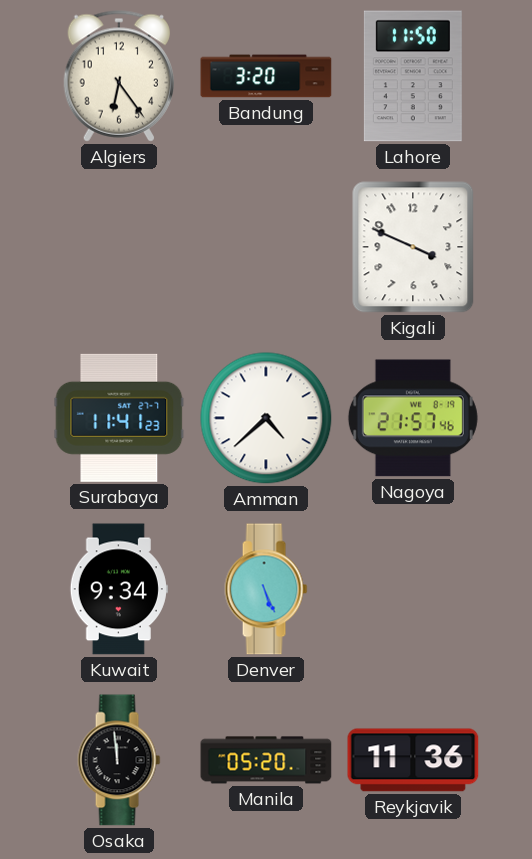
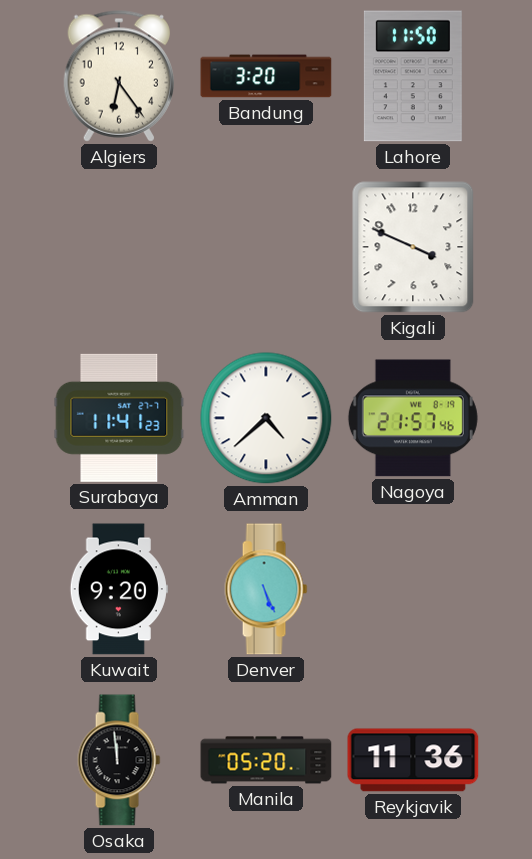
Kuwait: 9:34 -> 9:20
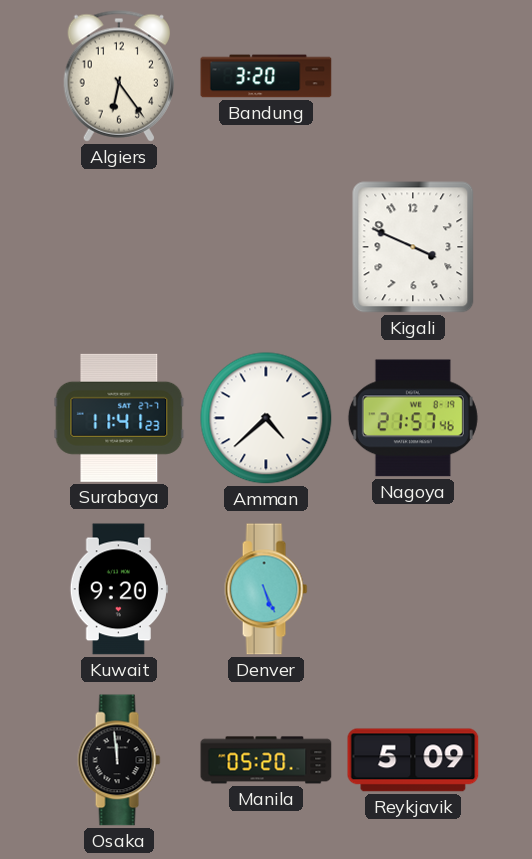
Lahore: 11:50 -> none
Reykjavik: 11:36 -> 5:09
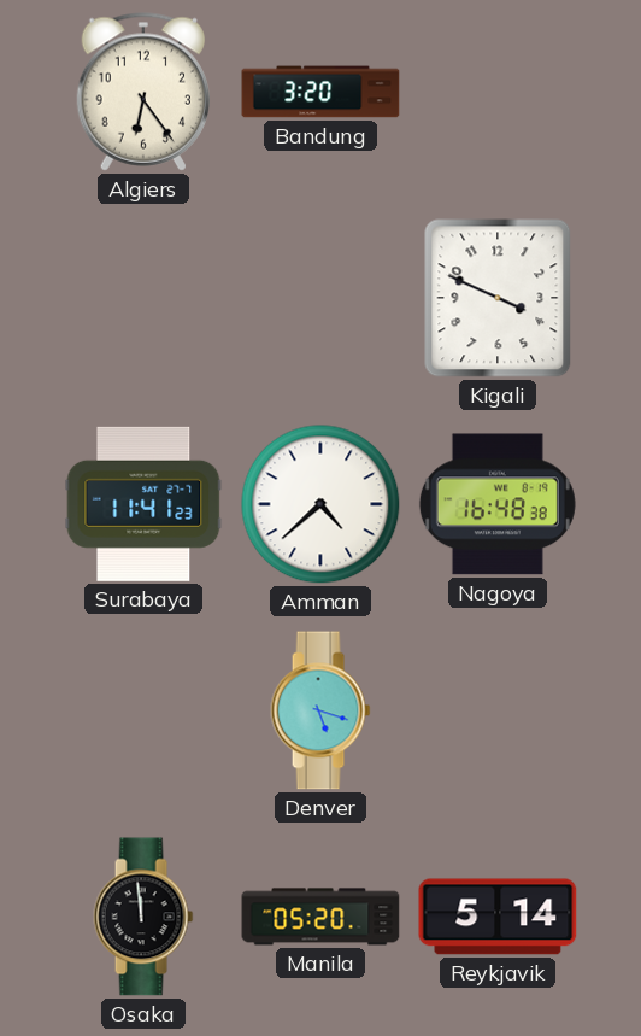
Nagoya: 21:57 -> 16:48
Kuwait: 9:20 -> none
Denver: 5:26 -> 5:18
Reykjavik: 5:09 -> 5:14
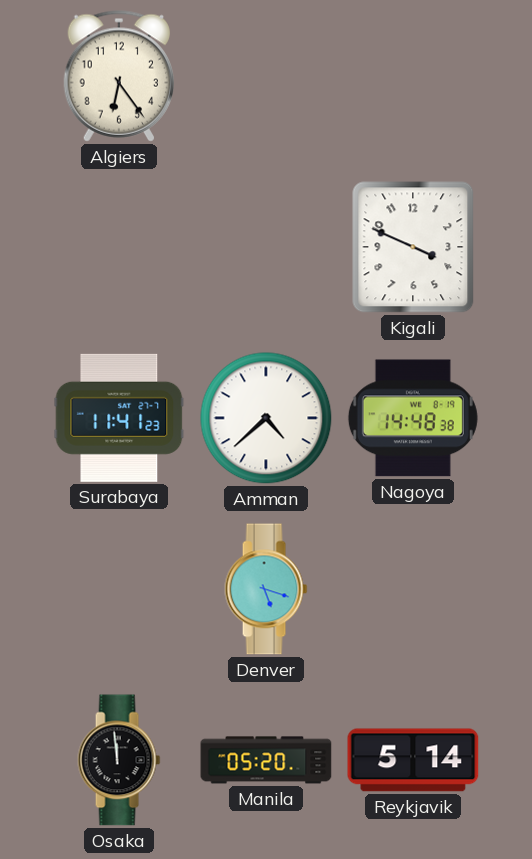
Bandung: 3:20 -> none
Nagoya: 16:48 -> 14:48
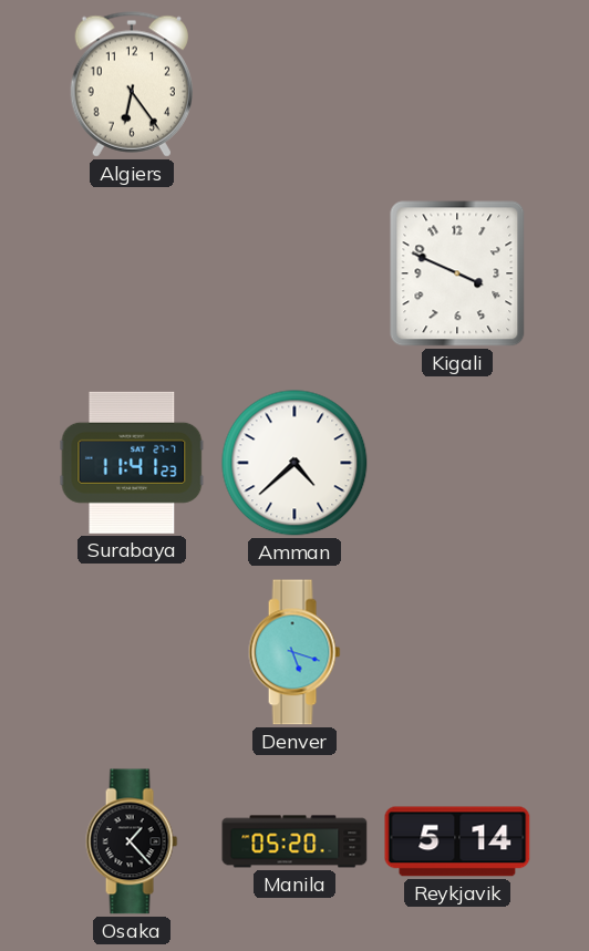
Nagoya: 14:48 -> none
Osaka: 11:59 -> 1:23
